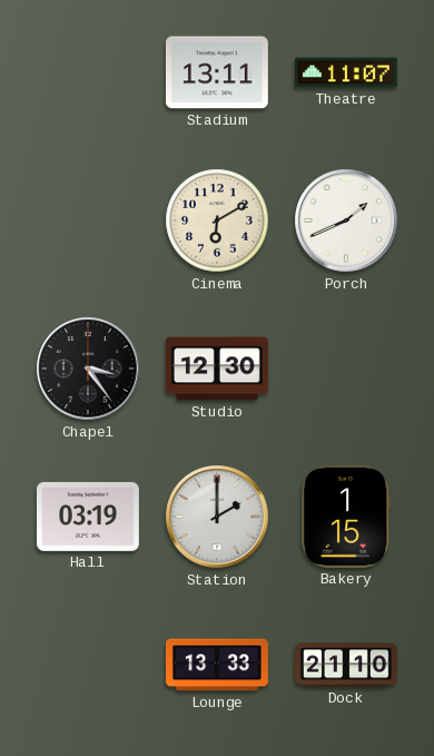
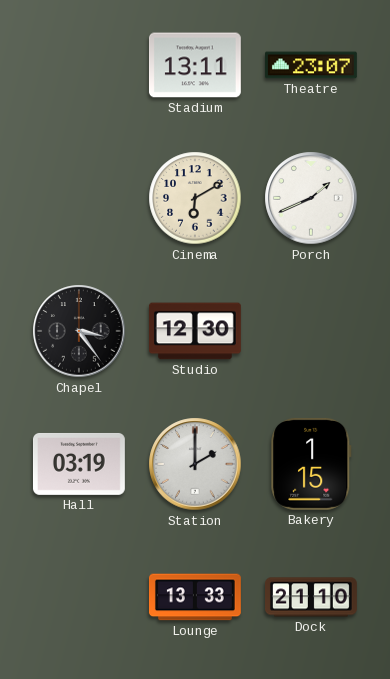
Theatre: 11:07 -> 23:07
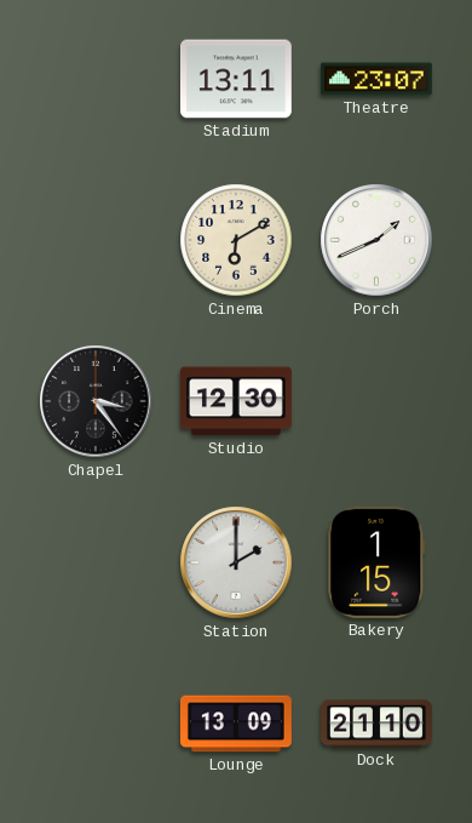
Hall: 03:19 -> none
Lounge: 13:33 -> 13:09
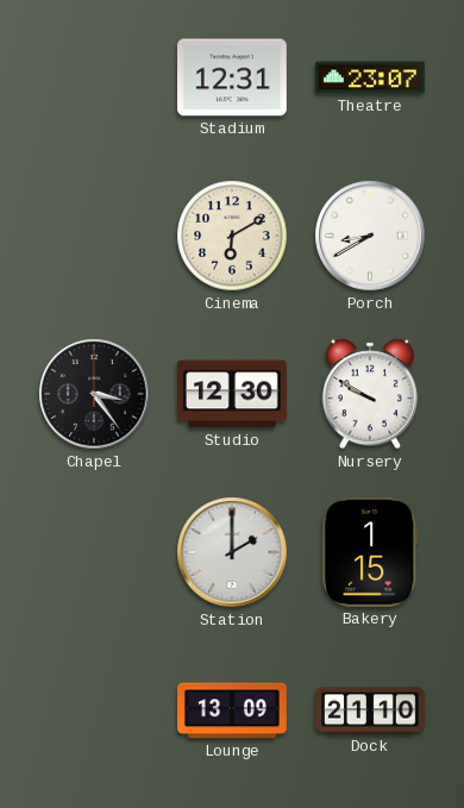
Stadium: 13:11 -> 12:31
Porch: 1:41 -> 8:40
Nursery: none -> 9:50
